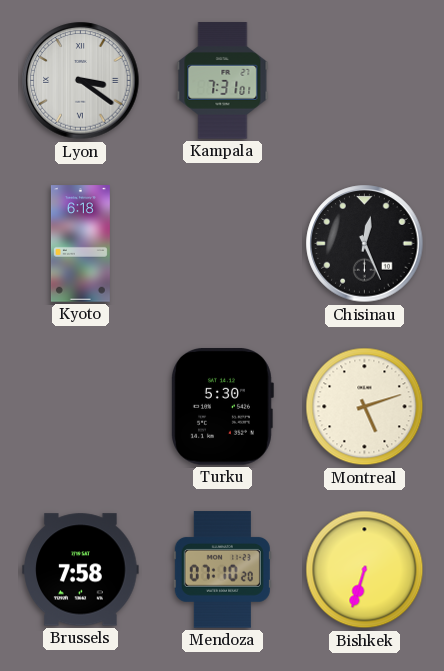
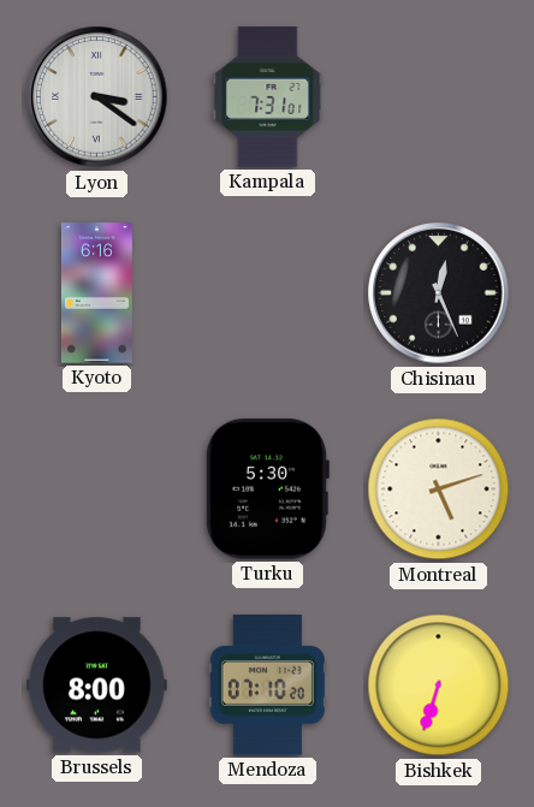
Kyoto: 6:18 -> 6:16
Brussels: 7:58 -> 8:00
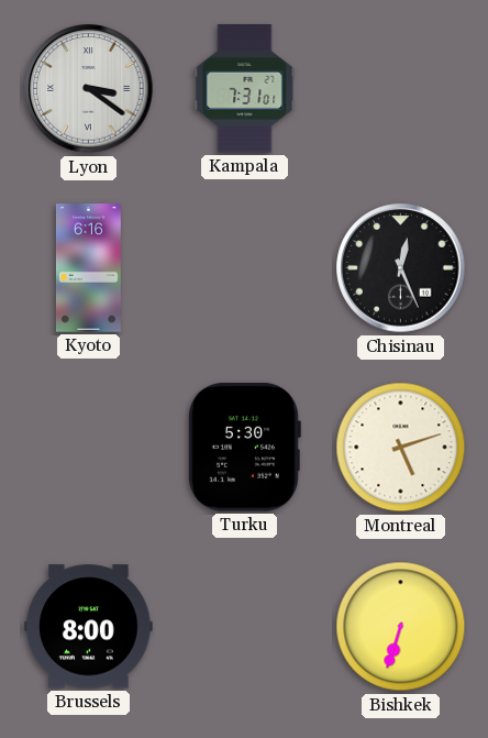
Mendoza: 07:10 -> none
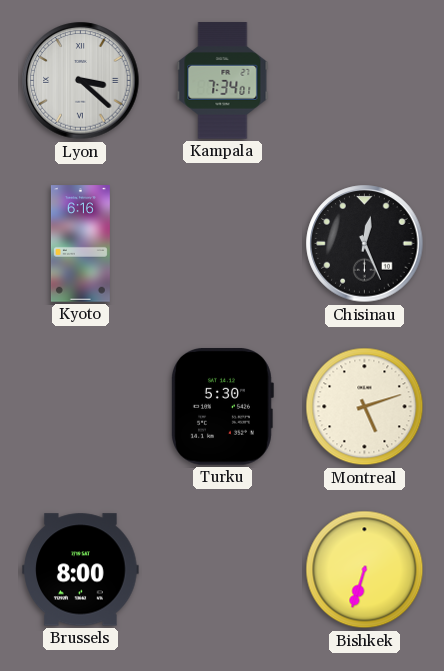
Lyon: 3:21 -> 3:22
Kampala: 7:31 -> 7:34
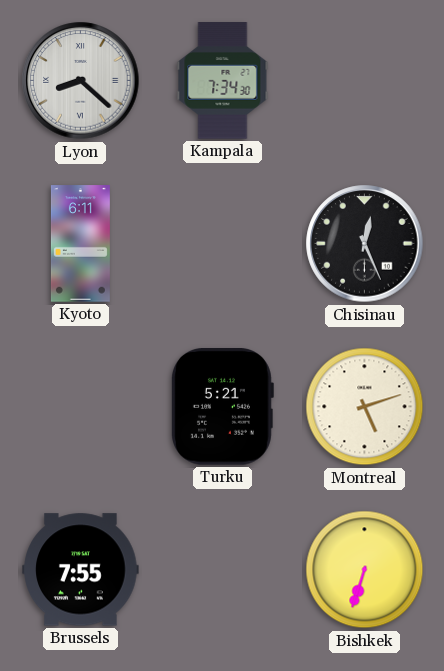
Lyon: 3:22 -> 8:22
Kampala: 7:34:01 -> 7:34:30
Kyoto: 6:16 -> 6:11
Turku: 5:30 -> 5:21
Brussels: 8:00 -> 7:55
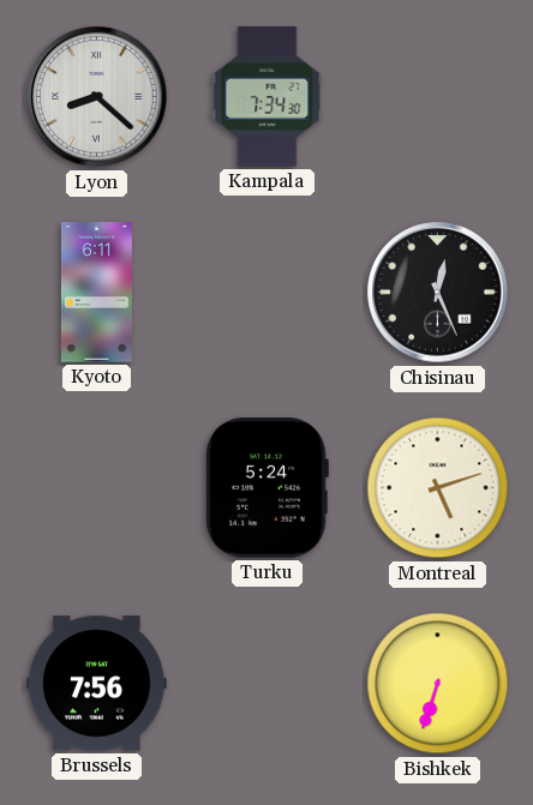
Turku: 5:21 -> 5:24
Brussels: 7:55 -> 7:56
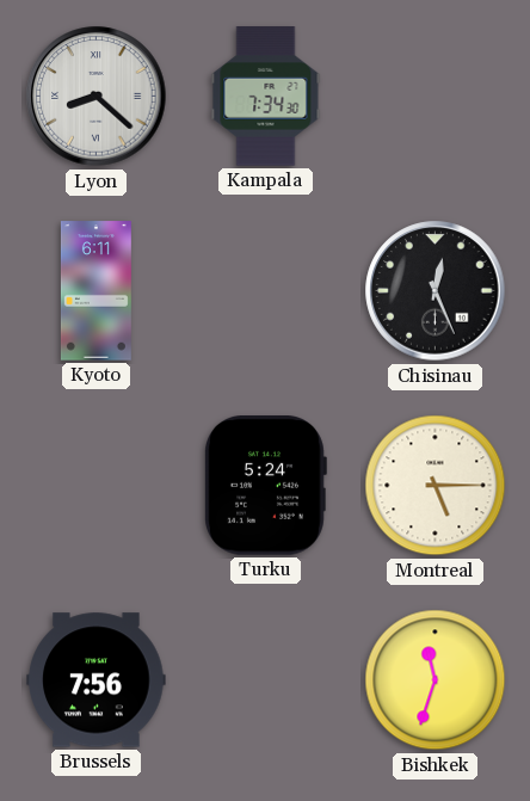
Montreal: 5:12 -> 5:15
Bishkek: 6:33 -> 11:33
